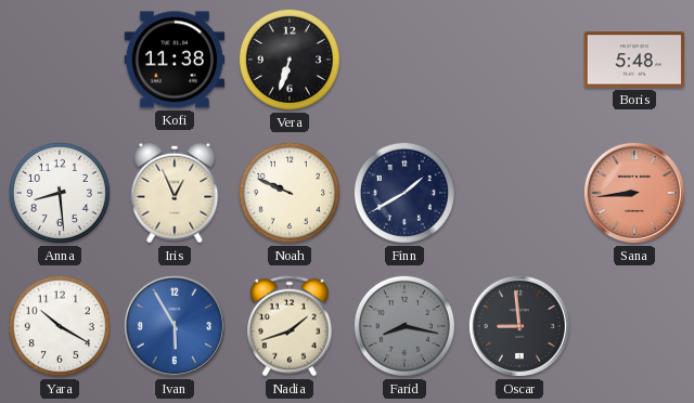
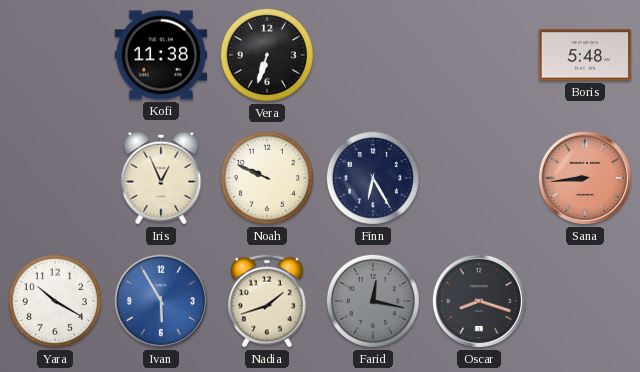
Anna: 8:29 -> none
Finn: 1:40 -> 6:25
Farid: 8:17 -> 12:17
Oscar: 8:59 -> 8:18
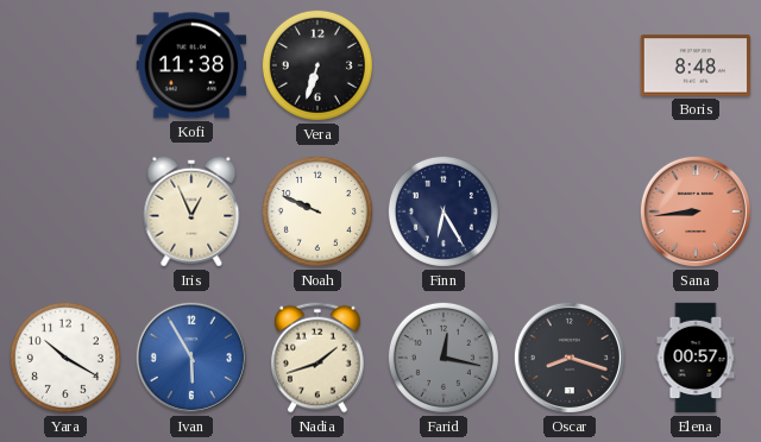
Boris: 5:48 -> 8:48
Elena: none -> 00:57
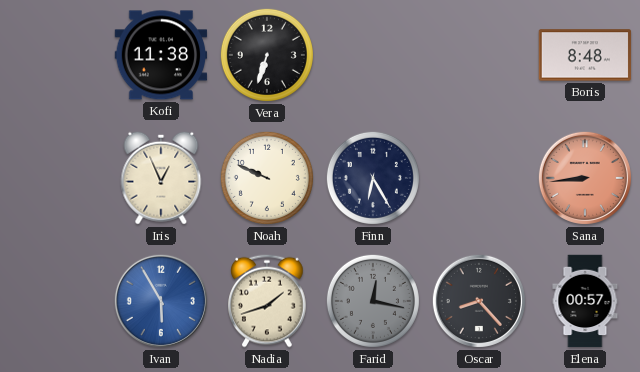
Yara: 10:20 -> none
Oscar: 8:18 -> 8:23
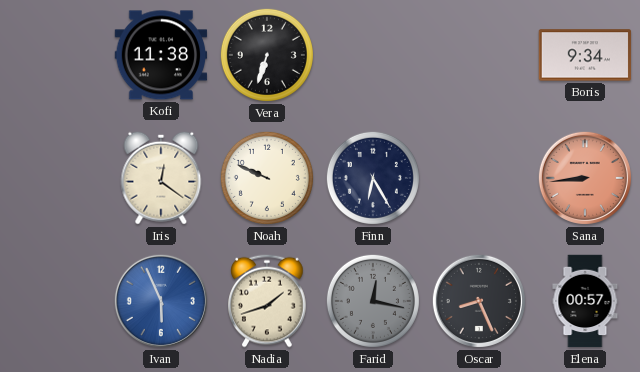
Boris: 8:48 -> 9:34
Iris: 12:56 -> 12:21
Ivan: 5:55 -> 5:56
Oscar: 8:23 -> 8:26
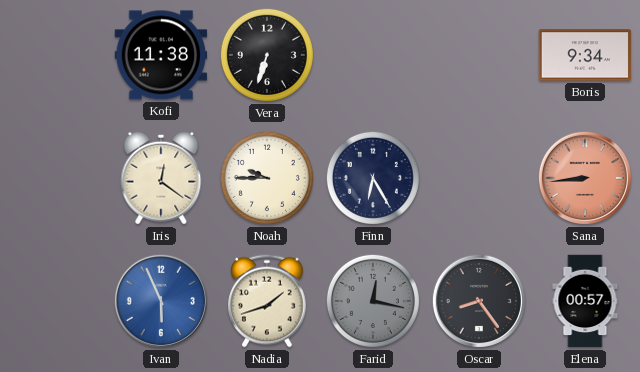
Noah: 9:49 -> 9:45
Oscar: 8:26 -> 8:24
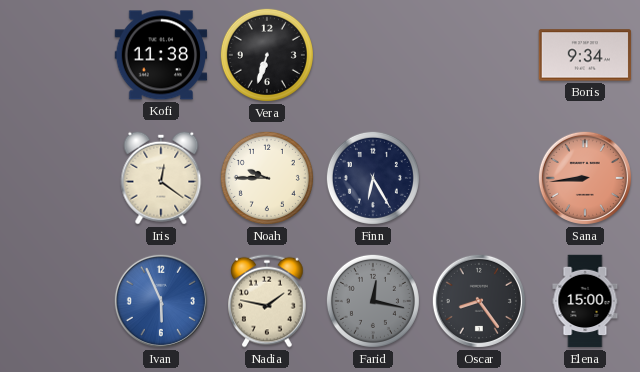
Nadia: 1:42 -> 1:47
Elena: 00:57 -> 15:00
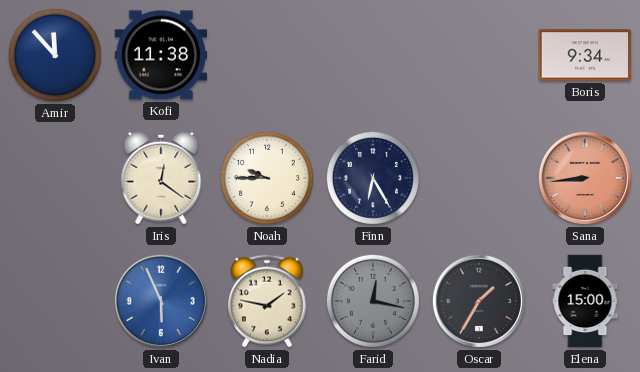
Amir: none -> 11:53
Vera: 6:33 -> none
Oscar: 8:24 -> 1:35
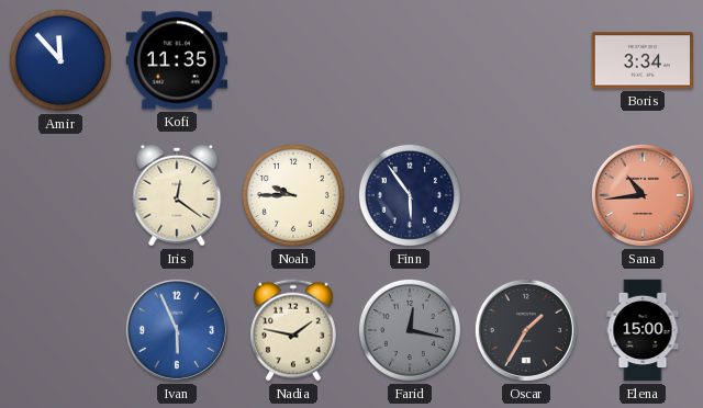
Kofi: 11:38 -> 11:35
Boris: 9:34 -> 3:34
Finn: 6:25 -> 5:54
Sana: 8:44 -> 10:44
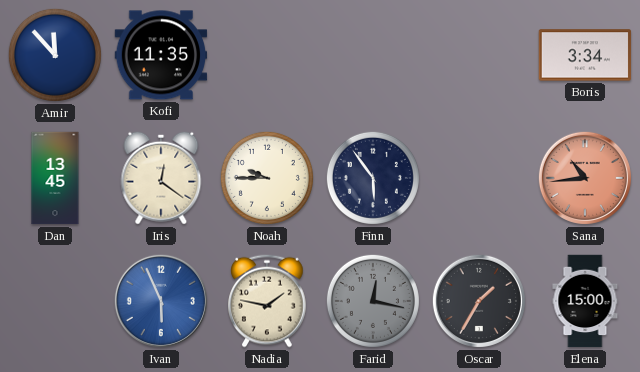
Dan: none -> 13:45
